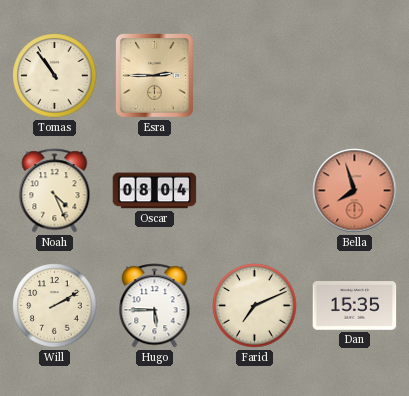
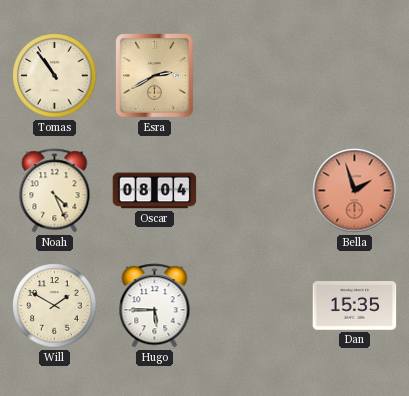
Esra: 2:45 -> 2:40
Bella: 7:57 -> 1:57
Will: 2:10 -> 1:50
Farid: 7:11 -> none
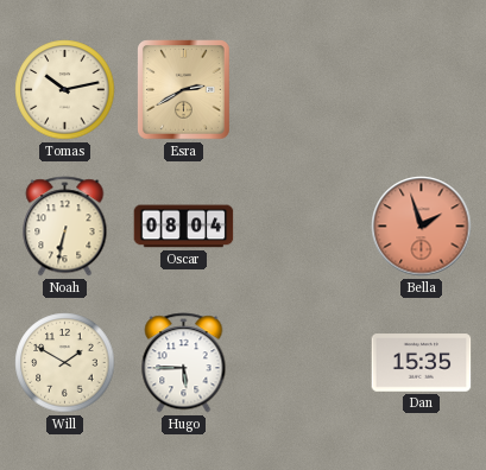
Tomas: 10:54 -> 10:13
Noah: 4:26 -> 6:32
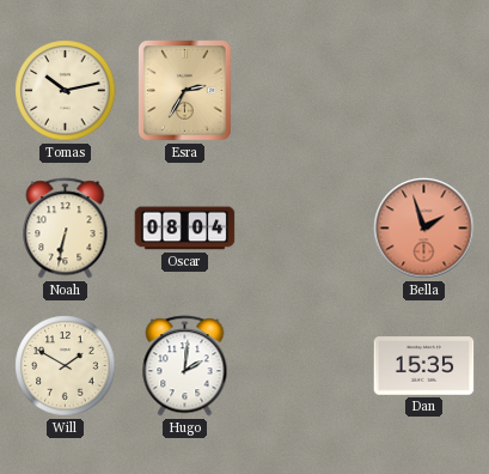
Esra: 2:40 -> 2:35
Hugo: 5:45 -> 2:01
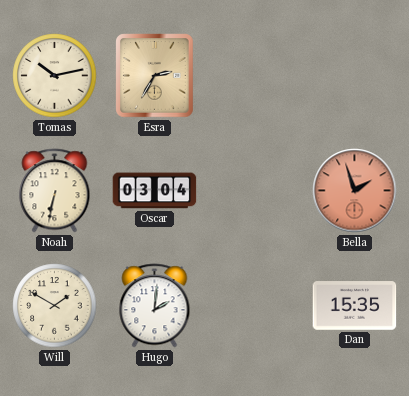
Oscar: 08:04 -> 03:04
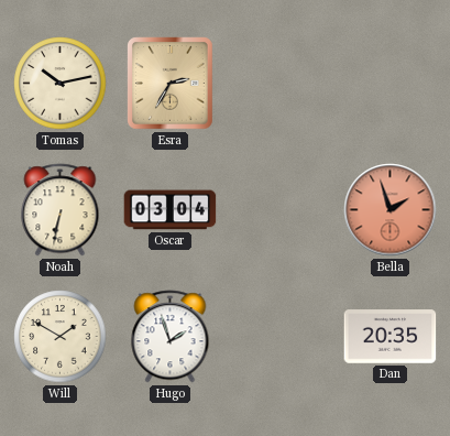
Hugo: 2:01 -> 1:57
Dan: 15:35 -> 20:35
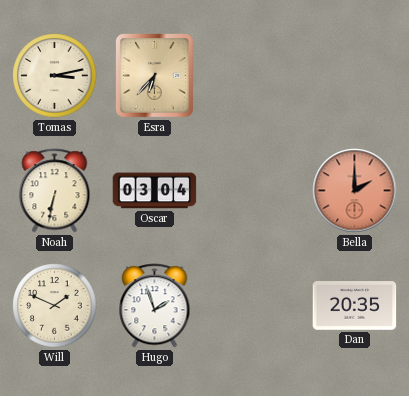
Tomas: 10:13 -> 3:13
Esra: 2:35 -> 6:37
Bella: 1:57 -> 2:00
Will: 1:50 -> 1:49
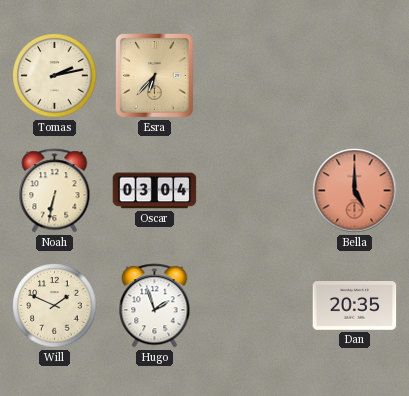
Tomas: 3:13 -> 2:13
Bella: 2:00 -> 5:00
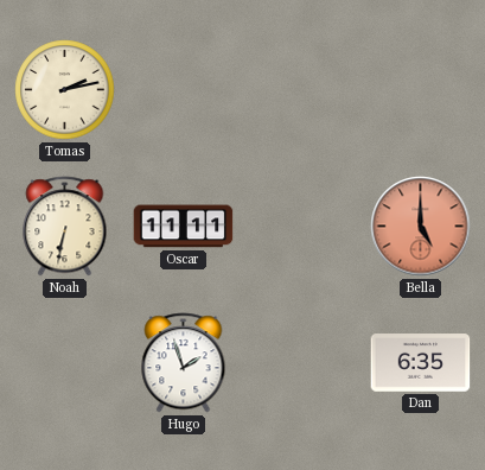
Esra: 6:37 -> none
Oscar: 03:04 -> 11:11
Will: 1:49 -> none
Dan: 20:35 -> 6:35
